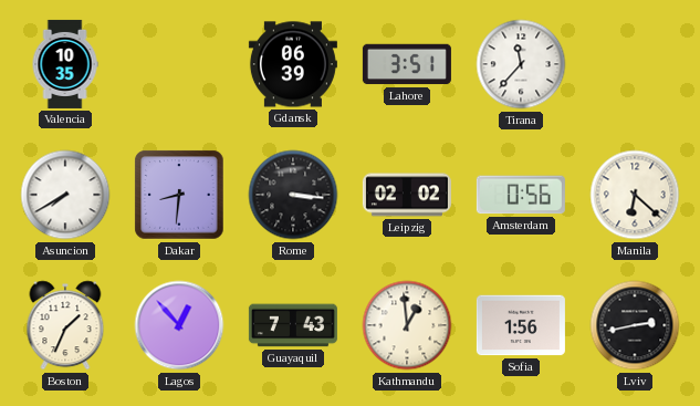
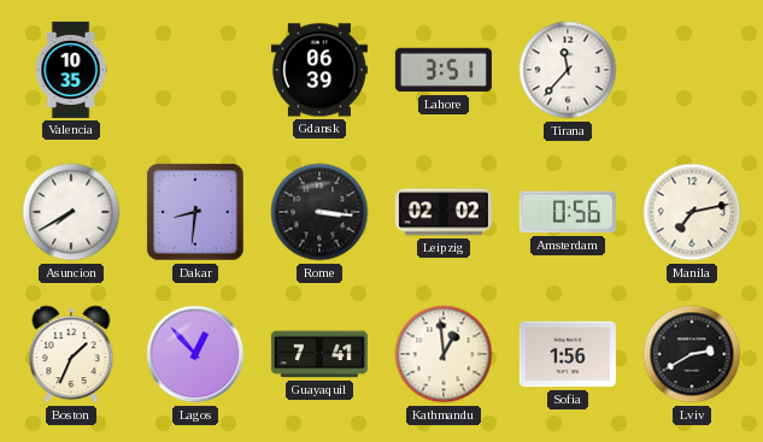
Manila: 6:22 -> 7:13
Guayaquil: 7:43 -> 7:41
Lviv: 2:43 -> 2:40
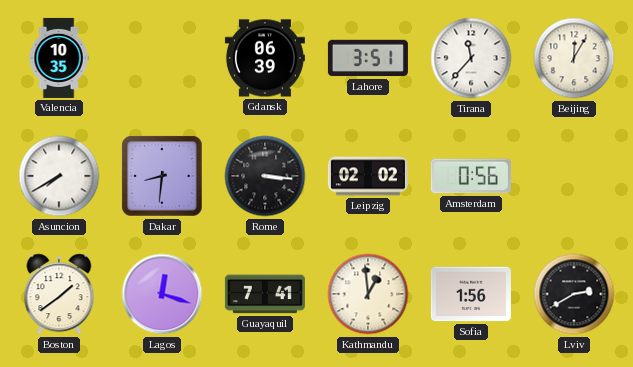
Beijing: none -> 12:05
Manila: 7:13 -> none
Boston: 1:34 -> 1:39
Lagos: 12:53 -> 12:18
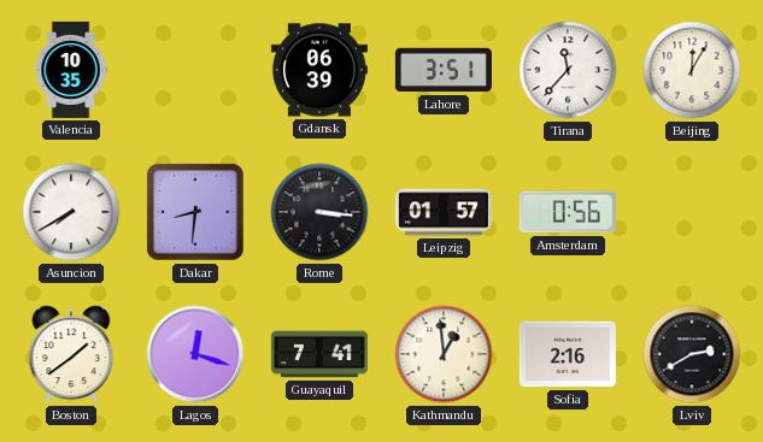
Leipzig: 02:02 -> 01:57
Sofia: 1:56 -> 2:16
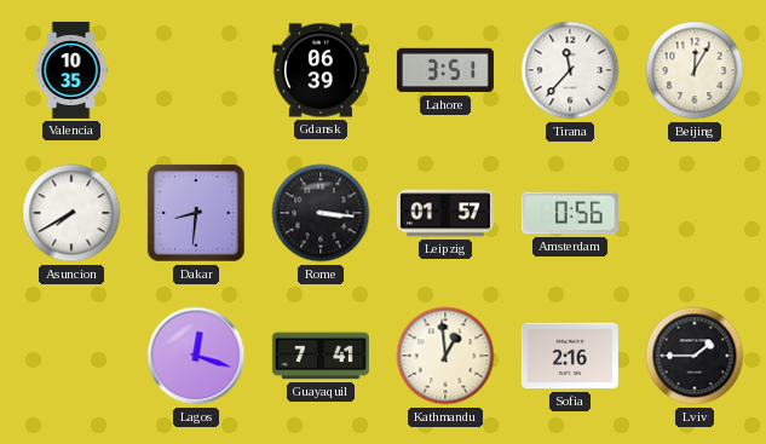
Boston: 1:39 -> none
Lviv: 2:40 -> 1:45
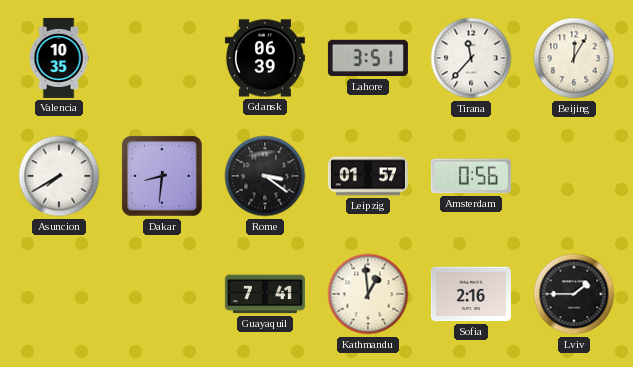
Rome: 3:16 -> 3:21
Lagos: 12:18 -> none
